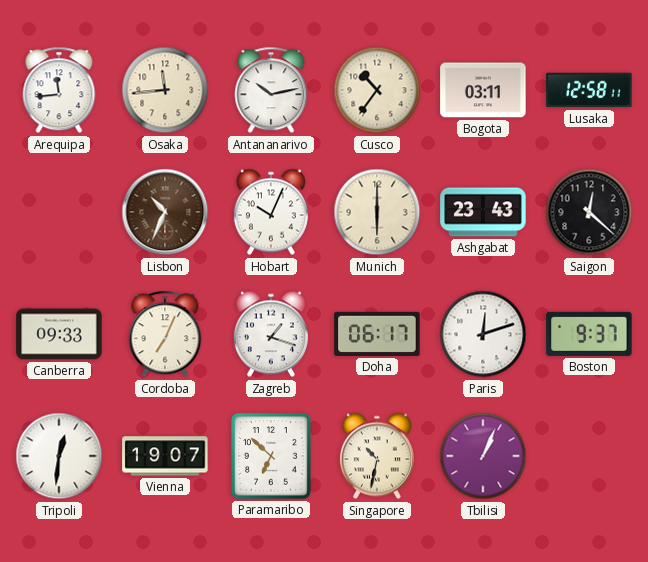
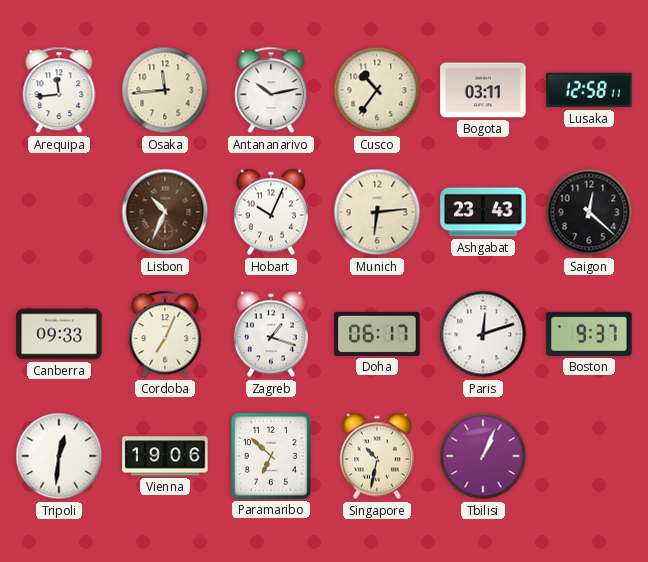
Munich: 6:00 -> 6:14
Vienna: 19:07 -> 19:06
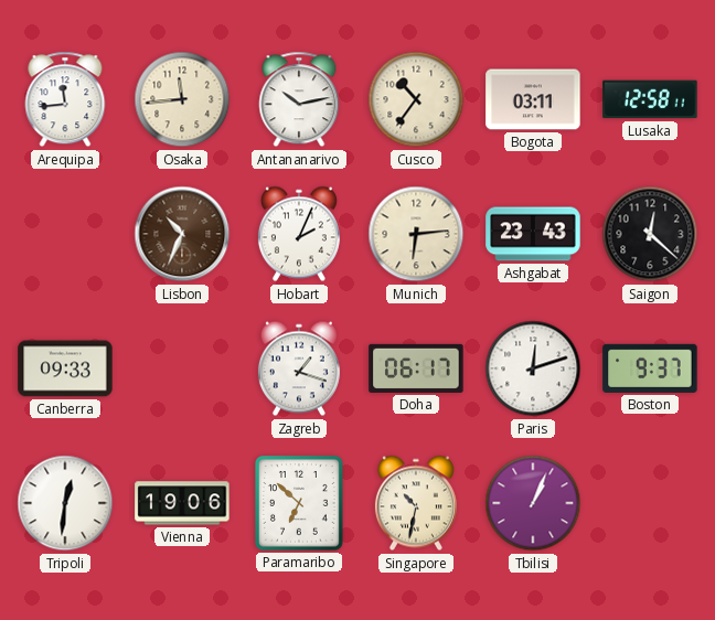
Hobart: 10:04 -> 2:04
Cordoba: 7:04 -> none
